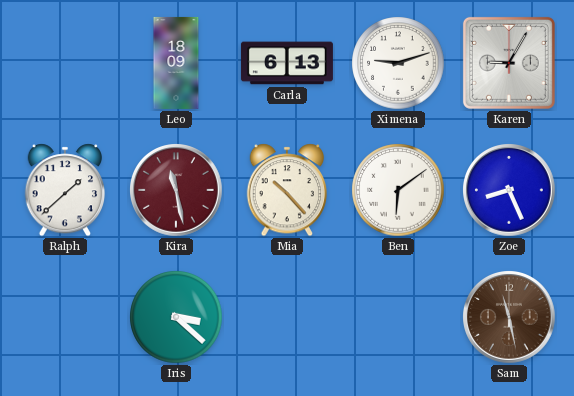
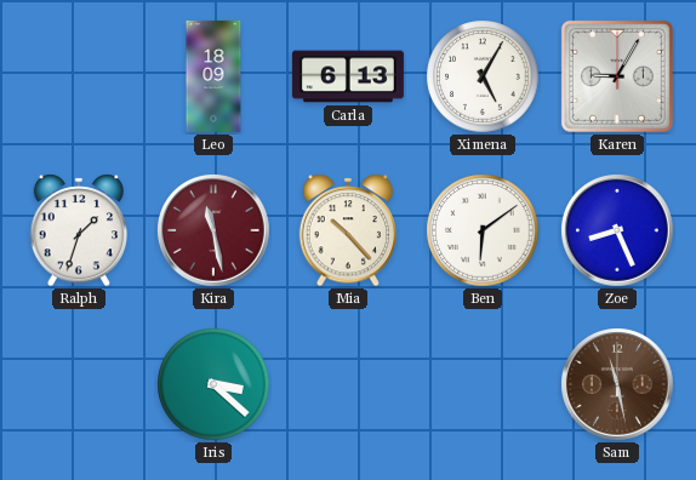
Ximena: 9:12 -> 5:05
Ralph: 1:38 -> 1:33
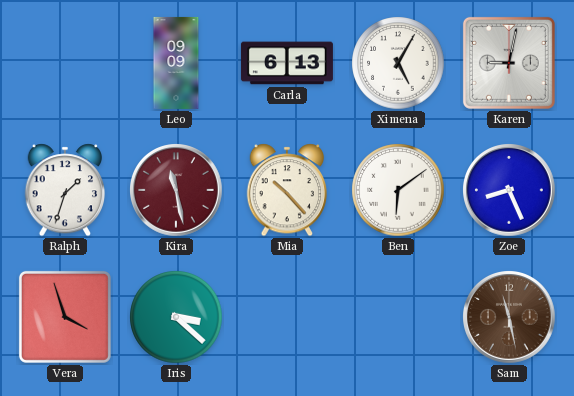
Leo: 18:09 -> 09:09
Karen: 9:05 -> 9:02
Vera: none -> 3:57
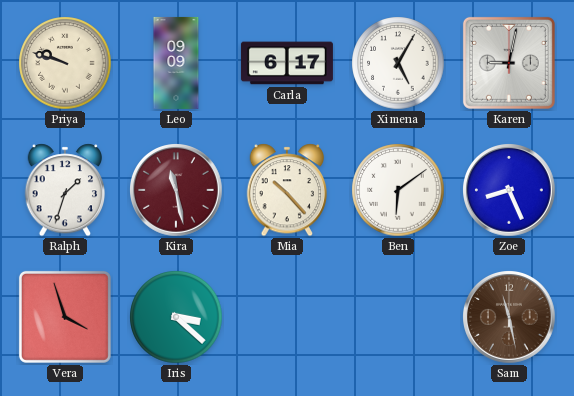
Priya: none -> 9:48
Carla: 6:13 -> 6:17
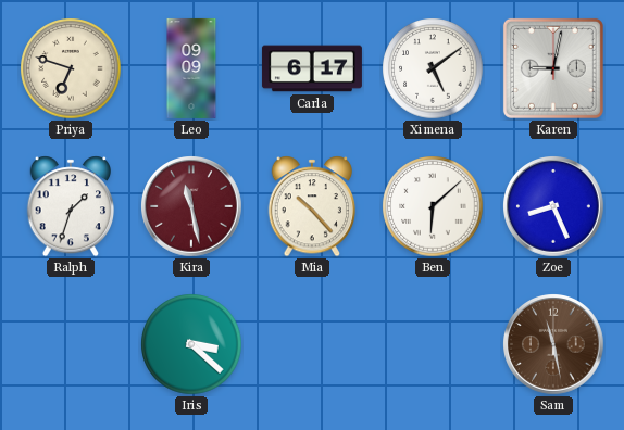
Priya: 9:48 -> 6:48
Ximena: 5:05 -> 5:09
Ben: 6:09 -> 6:08
Vera: 3:57 -> none
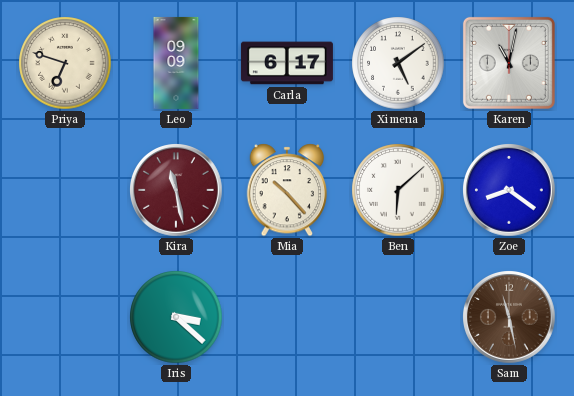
Karen: 9:02 -> 11:02
Ralph: 1:33 -> none
Zoe: 8:26 -> 8:21
